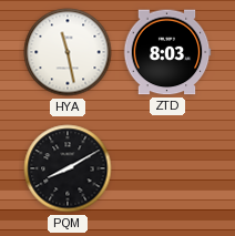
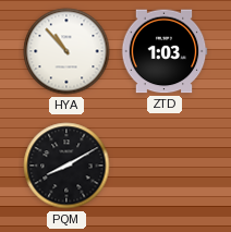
HYA: 11:28 -> 10:53
ZTD: 8:03 -> 1:03
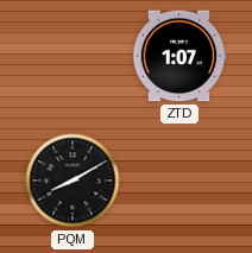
HYA: 10:53 -> none
ZTD: 1:03 -> 1:07
